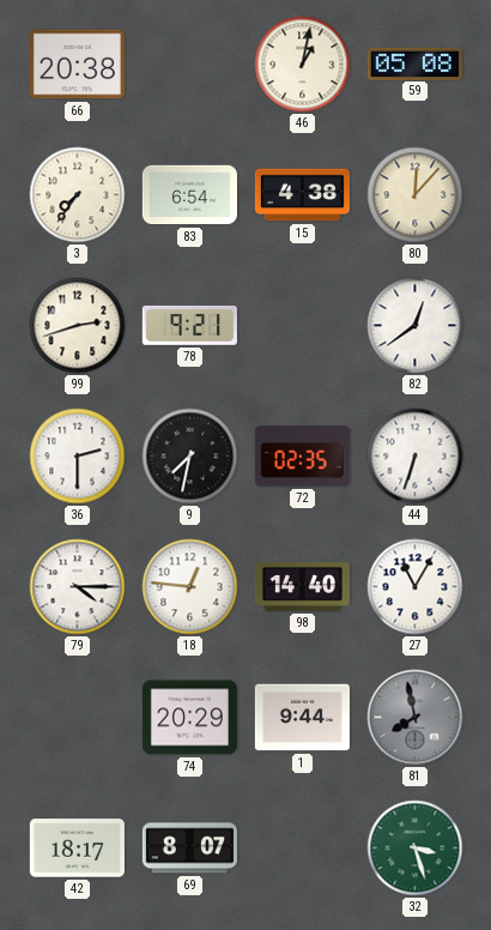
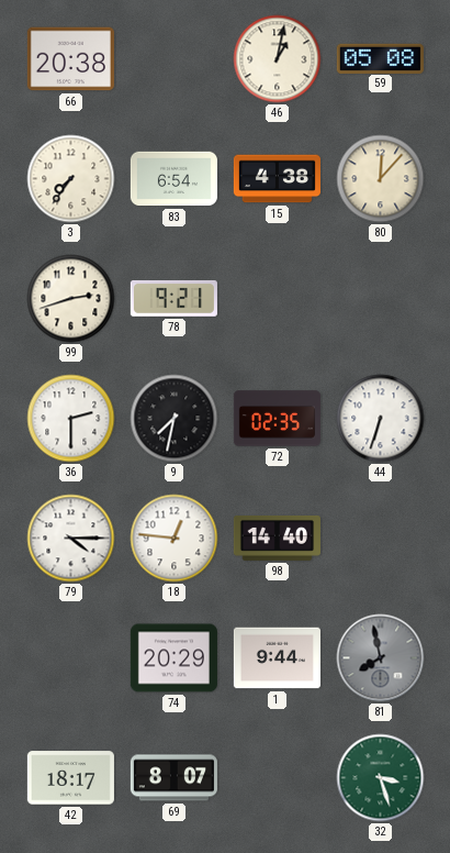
82: 12:39 -> none
27: 11:05 -> none
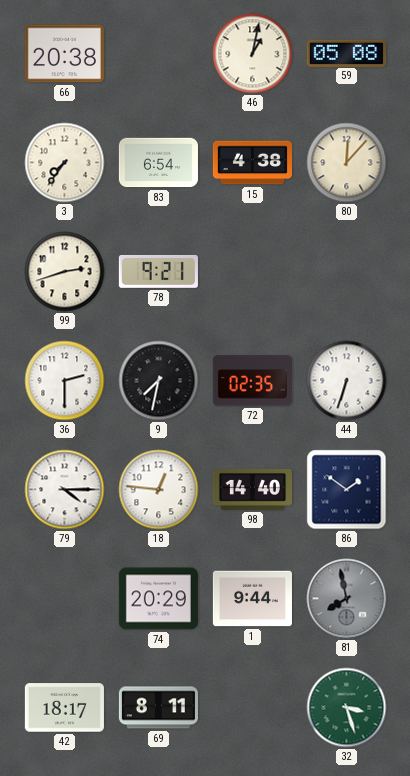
86: none -> 1:51
69: 8:07 -> 8:11
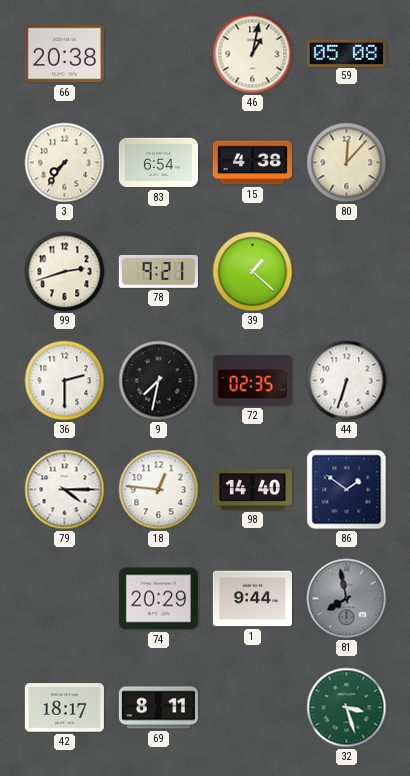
39: none -> 1:22
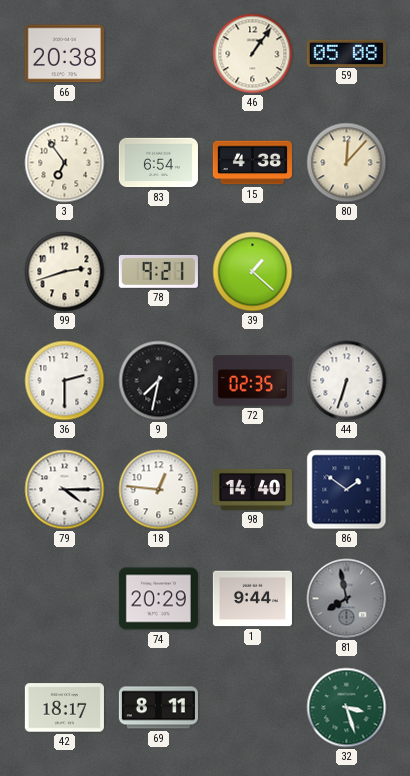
46: 1:02 -> 1:06
3: 7:36 -> 6:54
